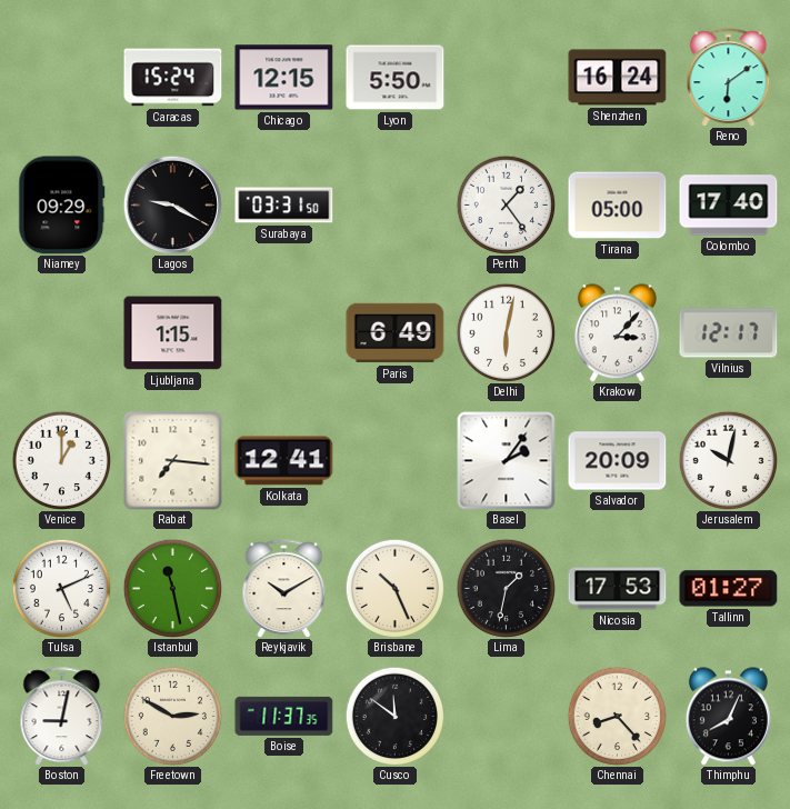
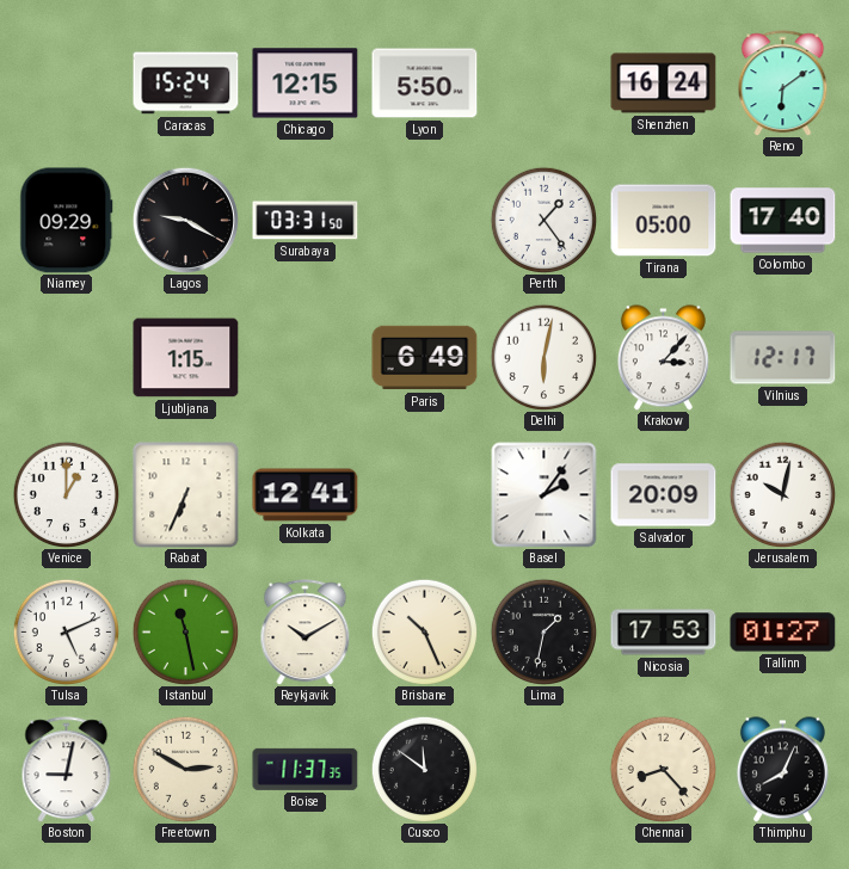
Rabat: 7:16 -> 6:34
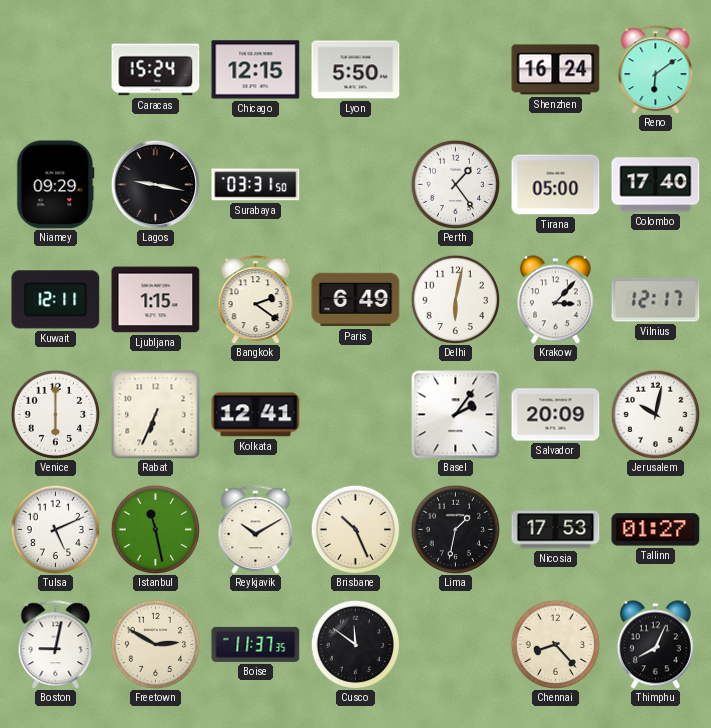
Lagos: 9:20 -> 9:17
Kuwait: none -> 12:11
Bangkok: none -> 2:21
Venice: 1:00 -> 6:00
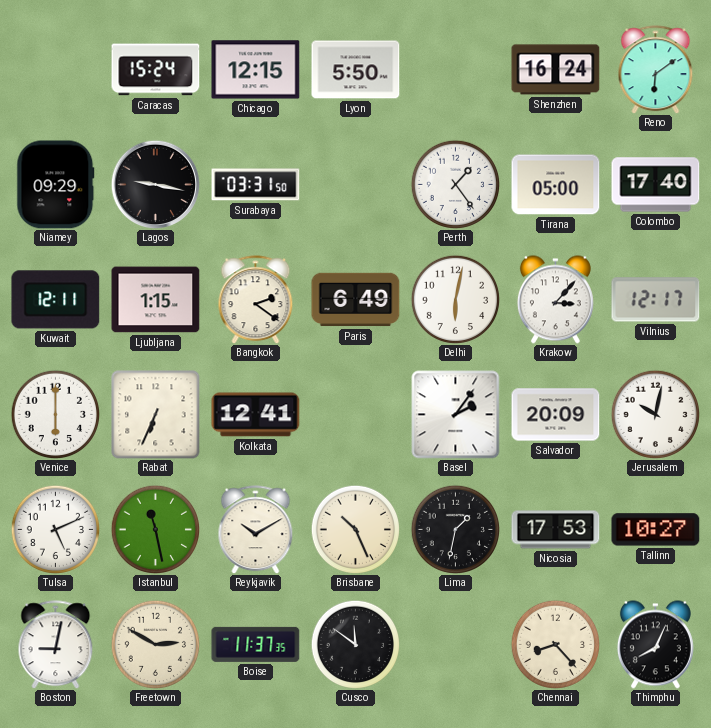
Tallinn: 01:27 -> 10:27
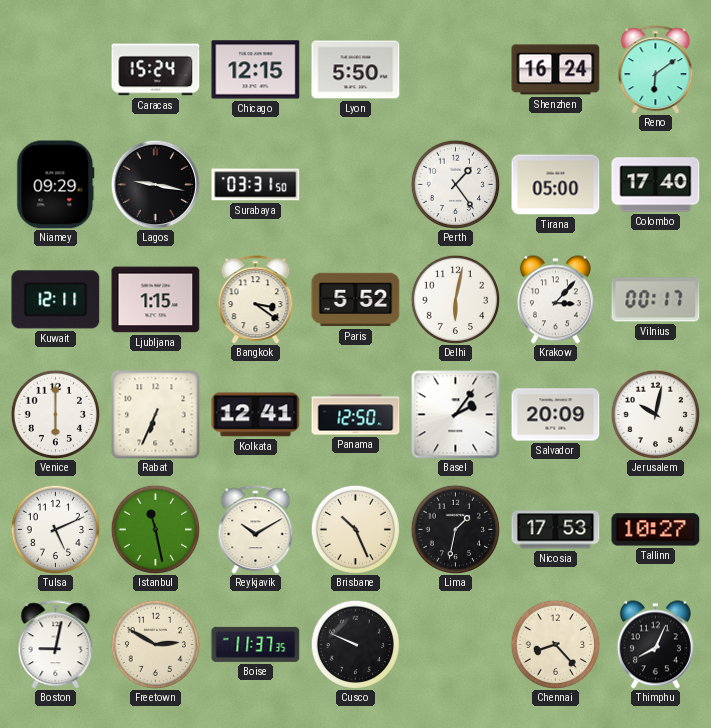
Bangkok: 2:21 -> 3:21
Paris: 6:49 -> 5:52
Vilnius: 12:17 -> 00:17
Panama: none -> 12:50
Cusco: 11:51 -> 9:49
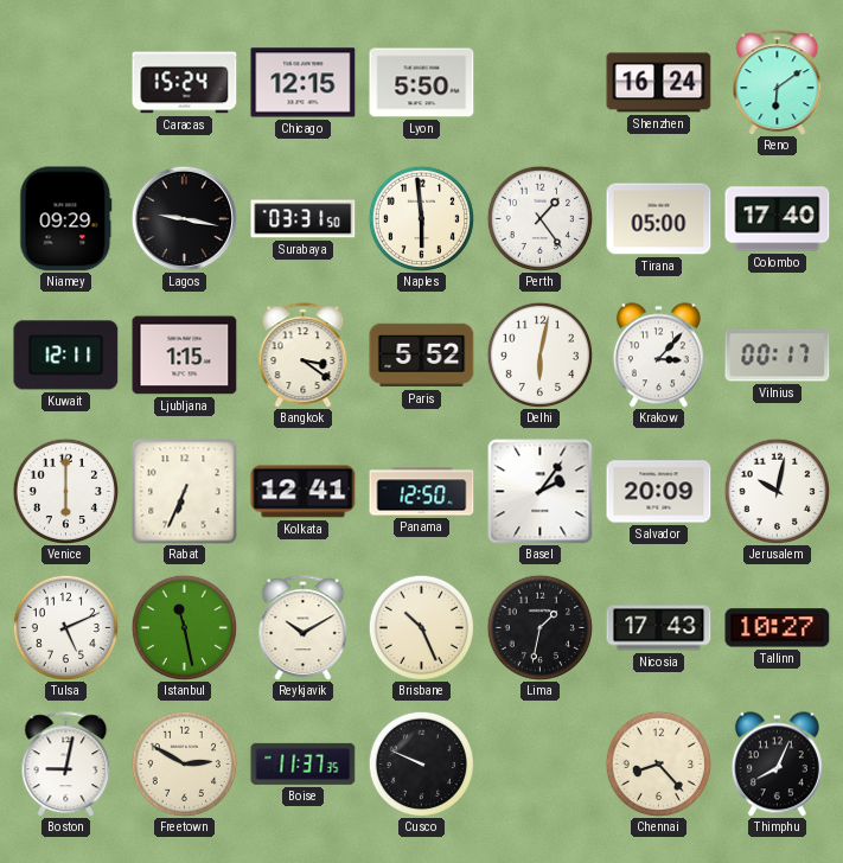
Naples: none -> 5:59
Nicosia: 17:53 -> 17:43
